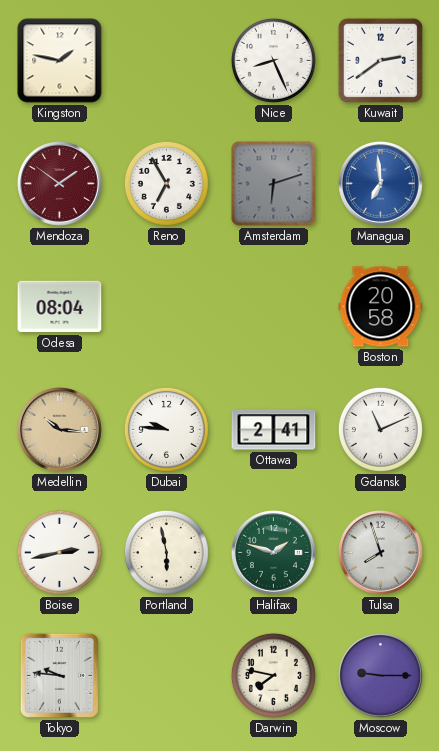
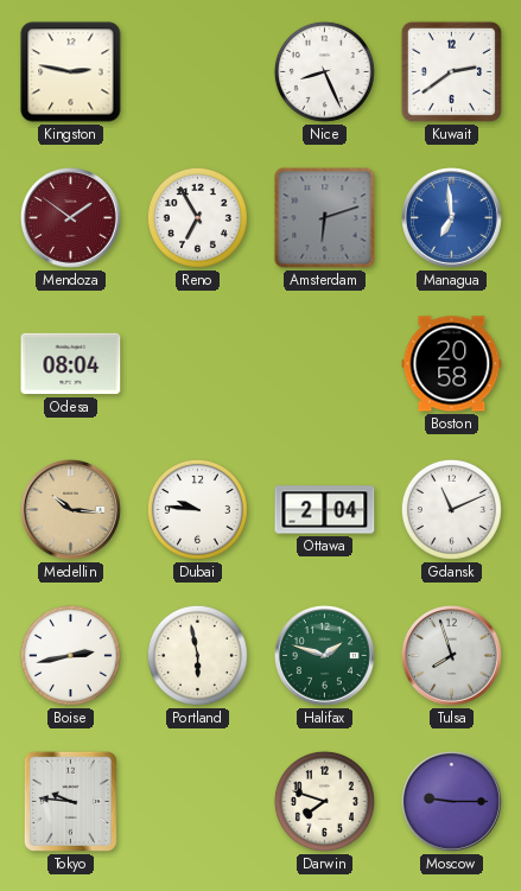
Kingston: 1:47 -> 2:47
Ottawa: 2:41 -> 2:04
Darwin: 7:47 -> 7:48
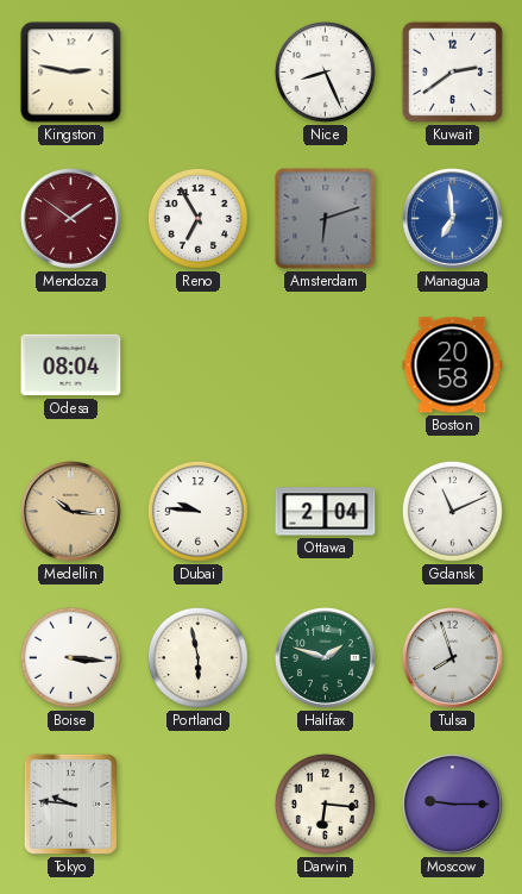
Boise: 2:43 -> 3:16
Darwin: 7:48 -> 6:16
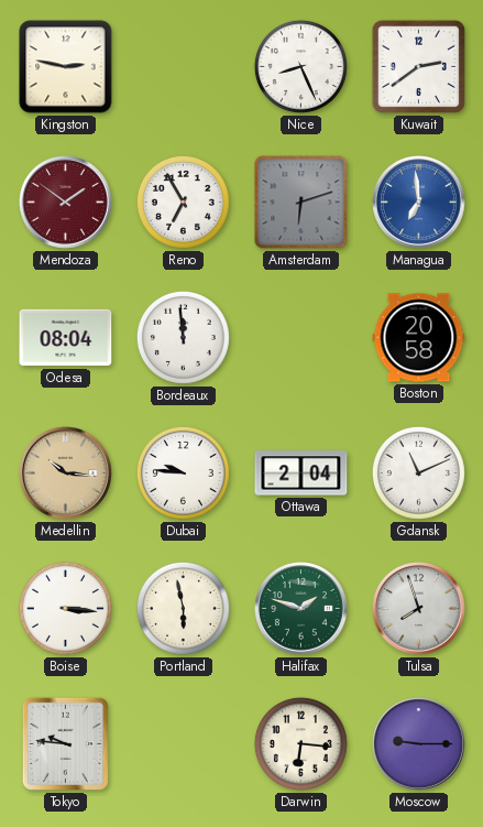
Bordeaux: none -> 11:59
